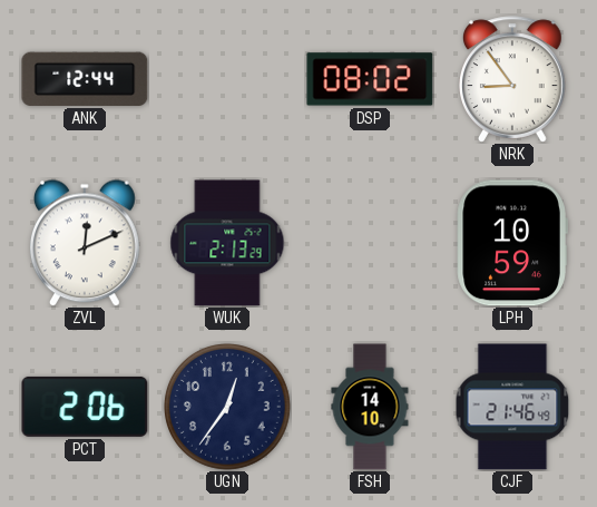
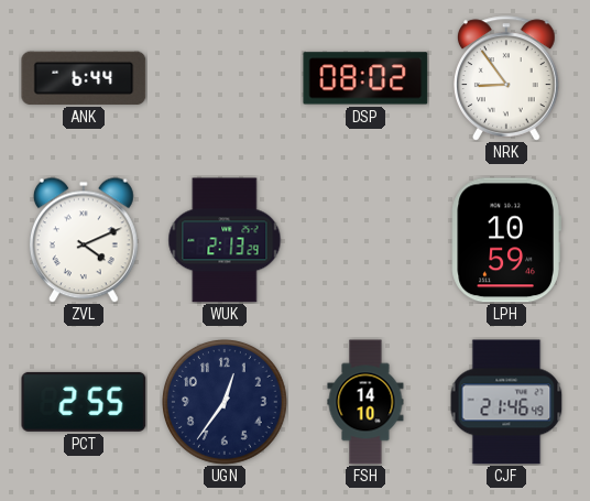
ANK: 12:44 -> 6:44
ZVL: 12:11 -> 4:11
PCT: 2:06 -> 2:55
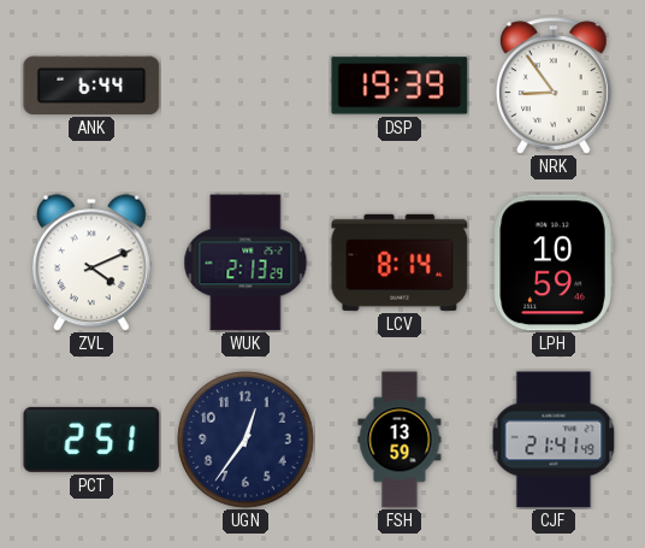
DSP: 08:02 -> 19:39
LCV: none -> 8:14
PCT: 2:55 -> 2:51
FSH: 14:10 -> 13:59
CJF: 21:46 -> 21:41
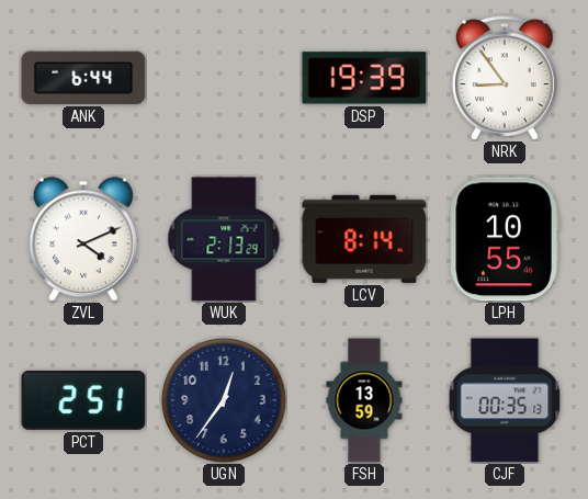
LPH: 10:59 -> 10:55
CJF: 21:41 -> 00:35
